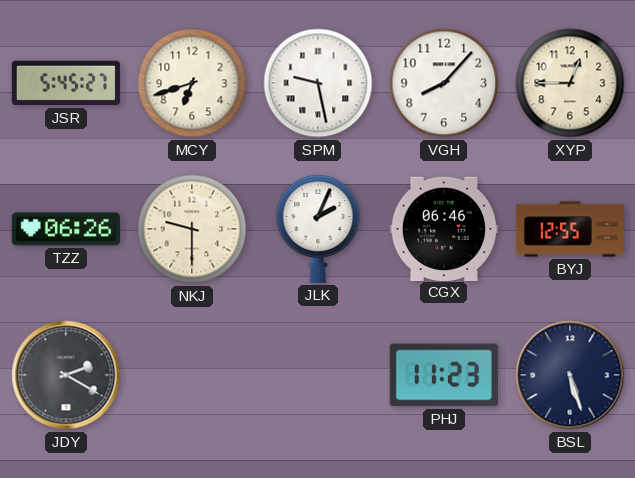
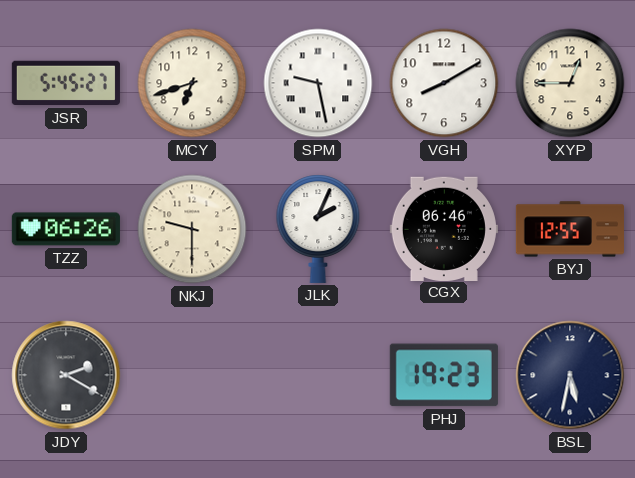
VGH: 8:07 -> 8:10
PHJ: 11:23 -> 19:23
BSL: 5:27 -> 5:32
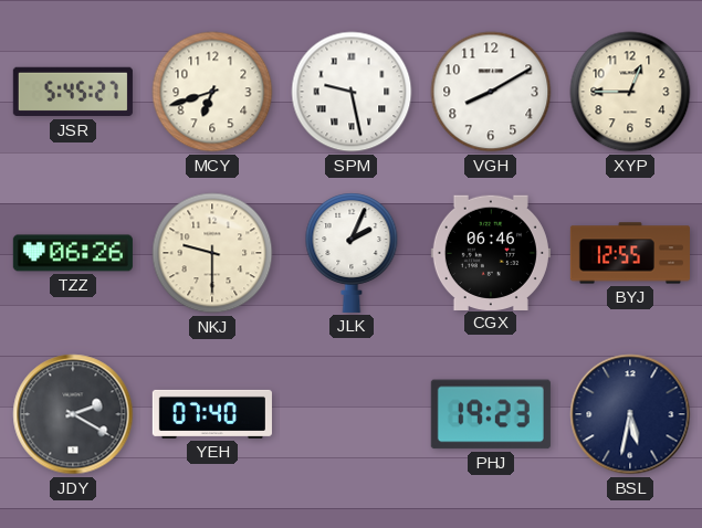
YEH: none -> 07:40
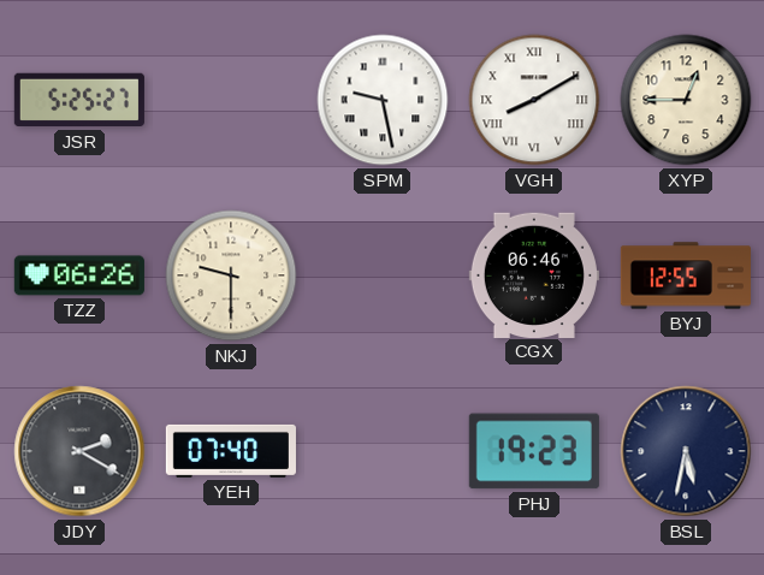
JSR: 5:45 -> 5:25
MCY: 6:42 -> none
VGH numerals: Arabic -> Roman
JLK: 2:04 -> none
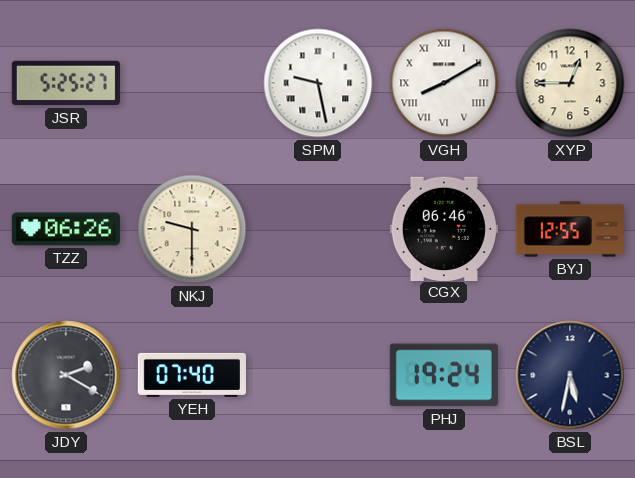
PHJ: 19:23 -> 19:24
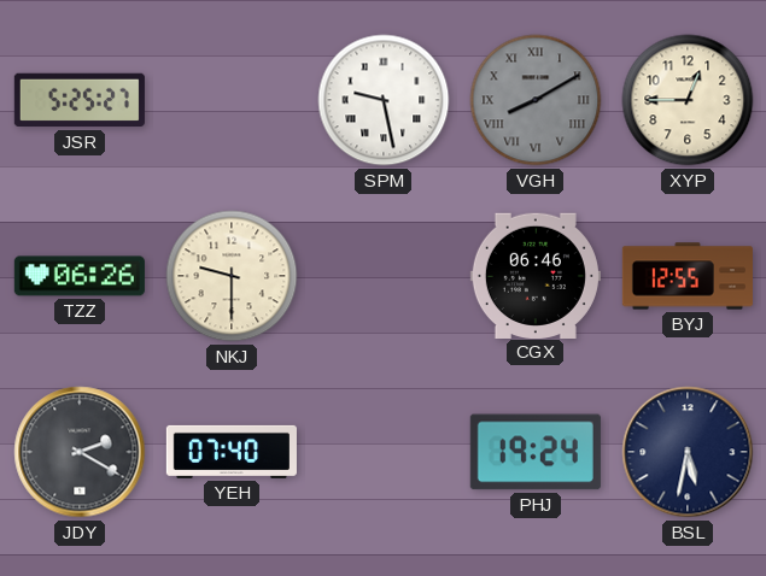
VGH dial: white -> grey
